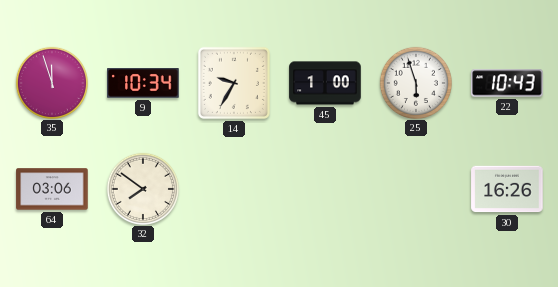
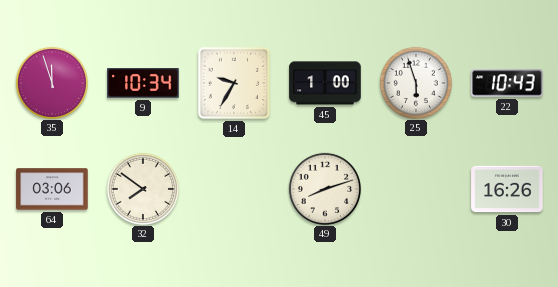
49: none -> 8:12
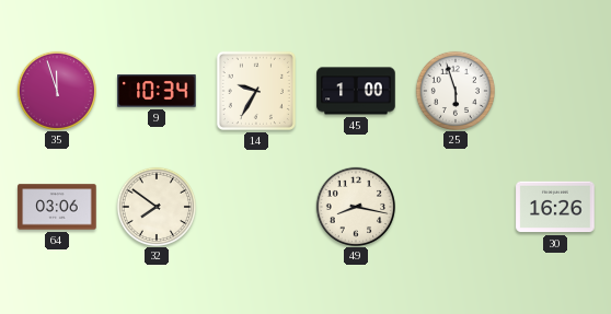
22: 10:43 -> none
49: 8:12 -> 8:17
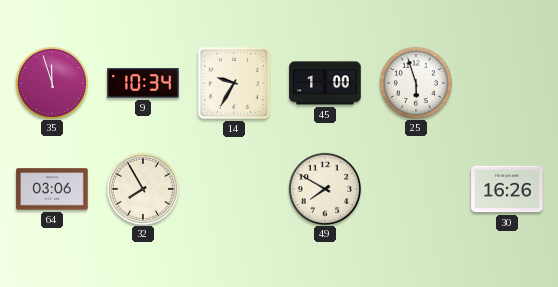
32: 7:51 -> 7:55
49: 8:17 -> 7:50
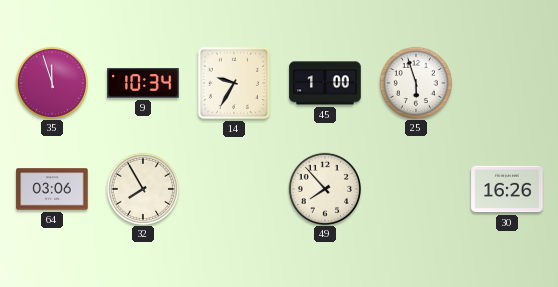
49: 7:50 -> 7:53
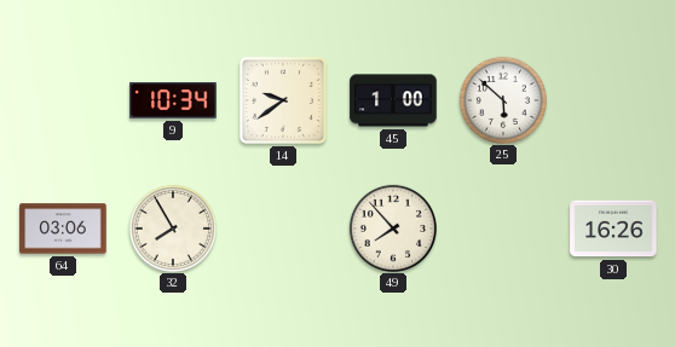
35: 11:57 -> none
14: 9:35 -> 9:39
25: 5:57 -> 5:52
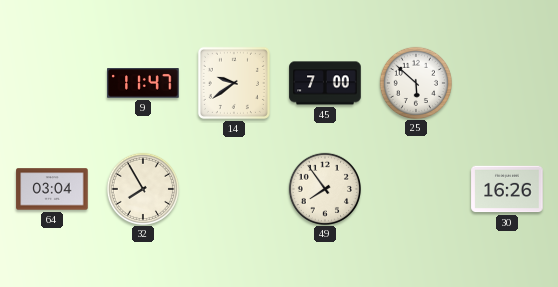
9: 10:34 -> 11:47
45: 1:00 -> 7:00
64: 03:06 -> 03:04
49: 7:53 -> 7:54
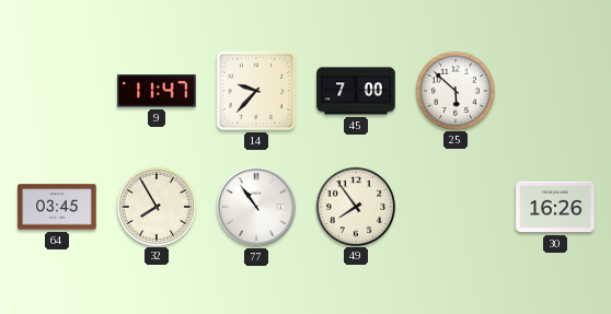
14: 9:39 -> 9:37
64: 03:04 -> 03:45
77: none -> 10:54
